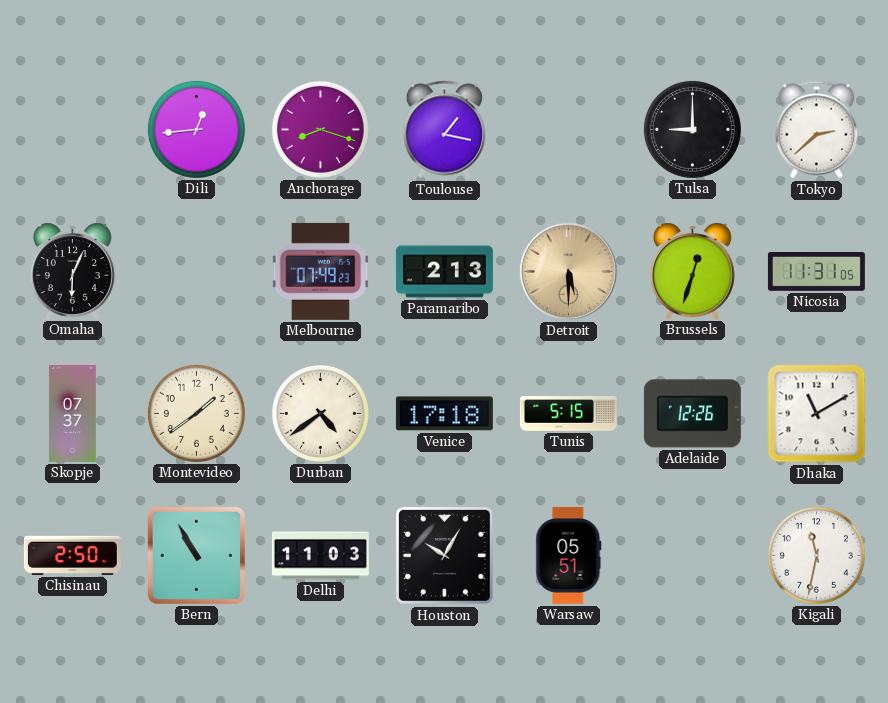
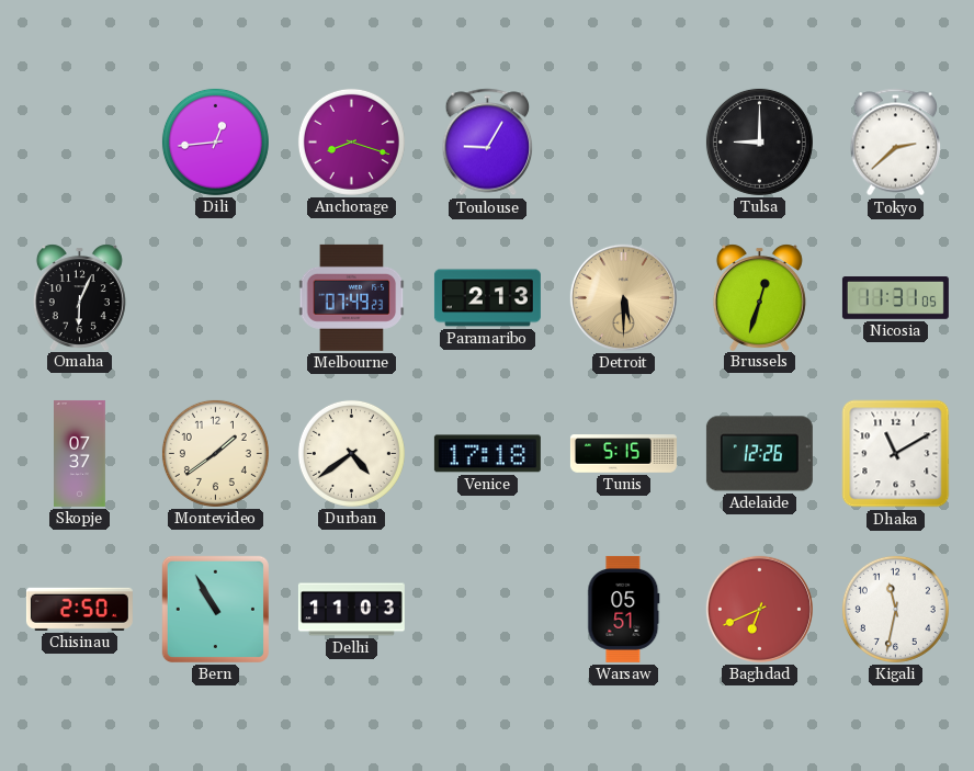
Toulouse: 1:17 -> 9:05
Houston: 10:05 -> none
Baghdad: none -> 6:41
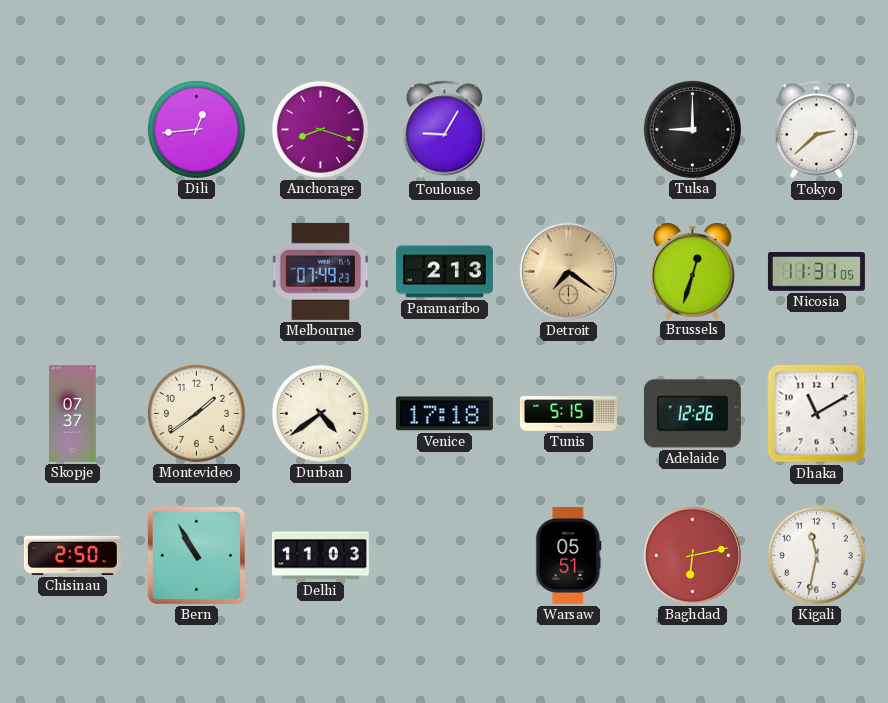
Omaha: 6:04 -> none
Detroit: 5:30 -> 7:21
Baghdad: 6:41 -> 6:13
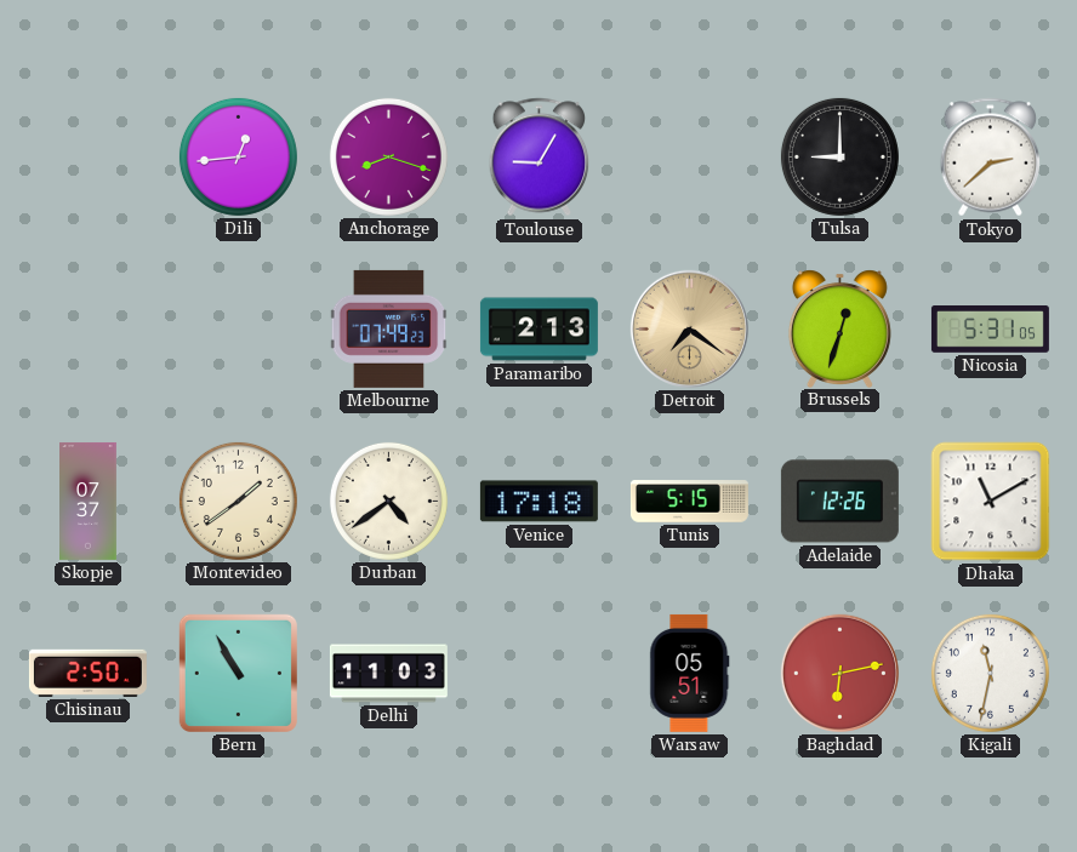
Nicosia: 11:31 -> 5:31
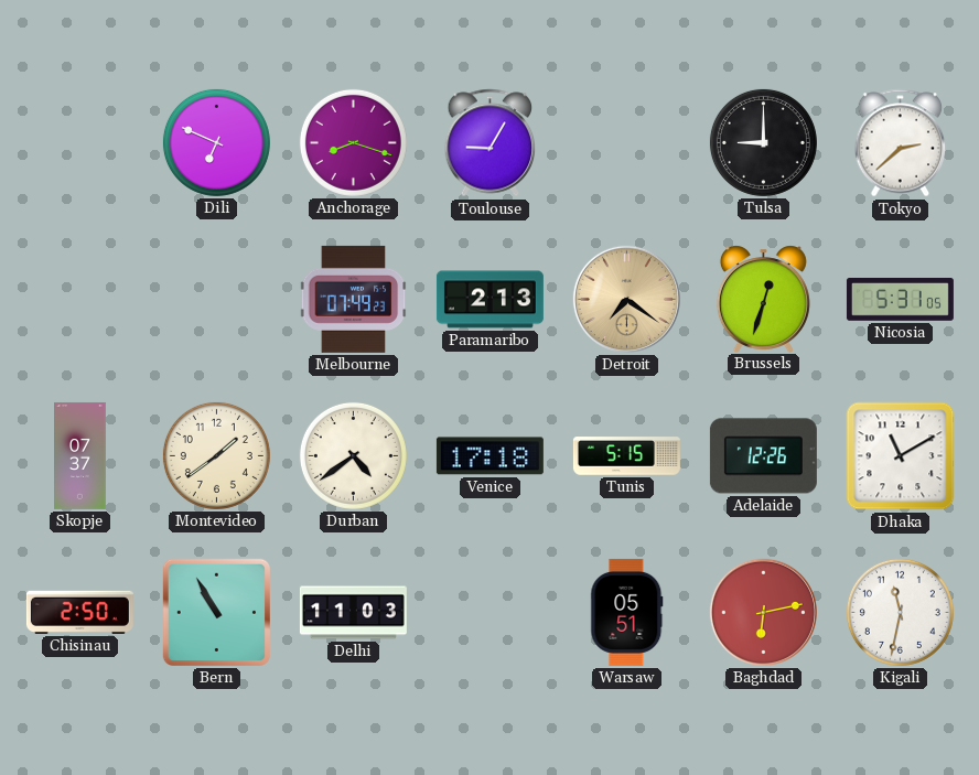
Dili: 12:44 -> 6:49
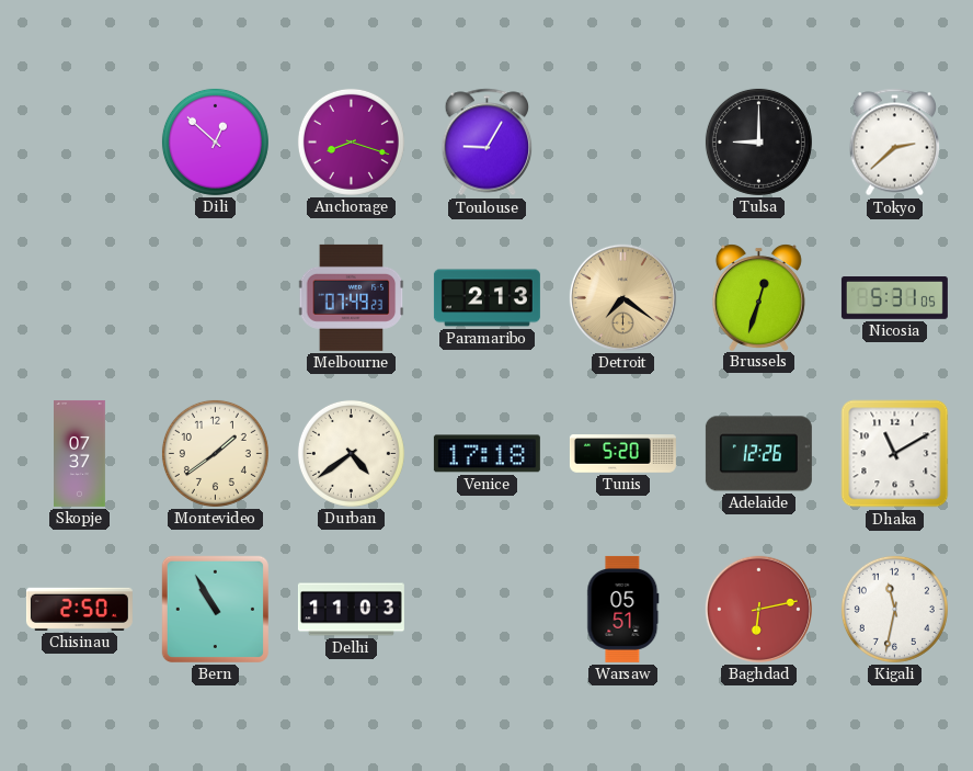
Dili: 6:49 -> 12:52
Tunis: 5:15 -> 5:20
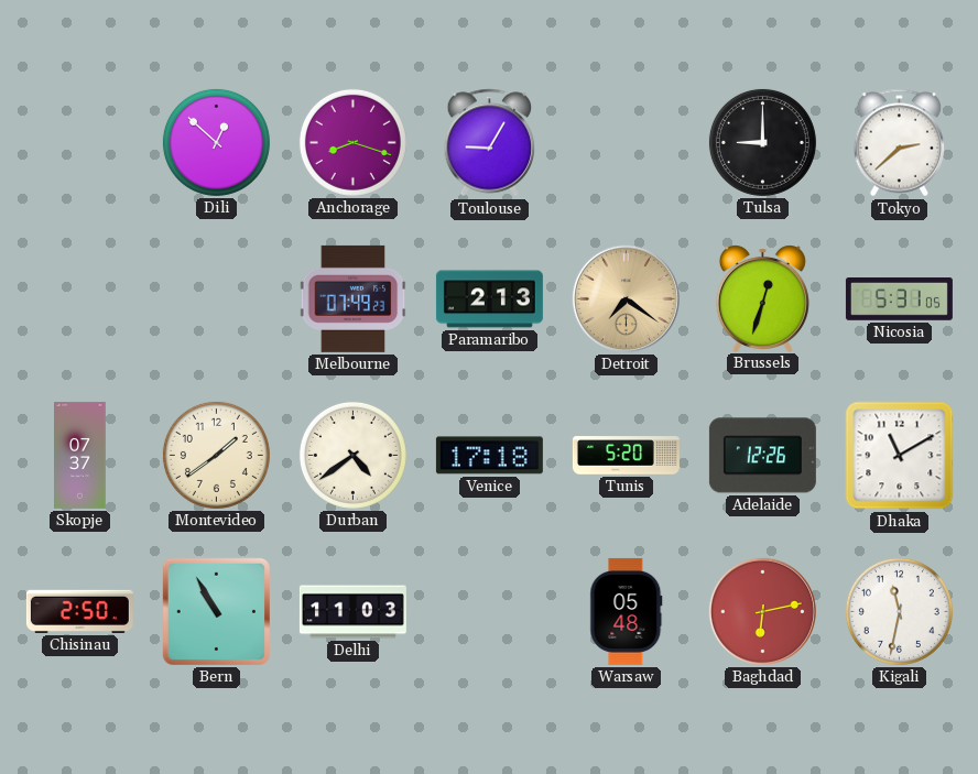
Warsaw: 05:51 -> 05:48
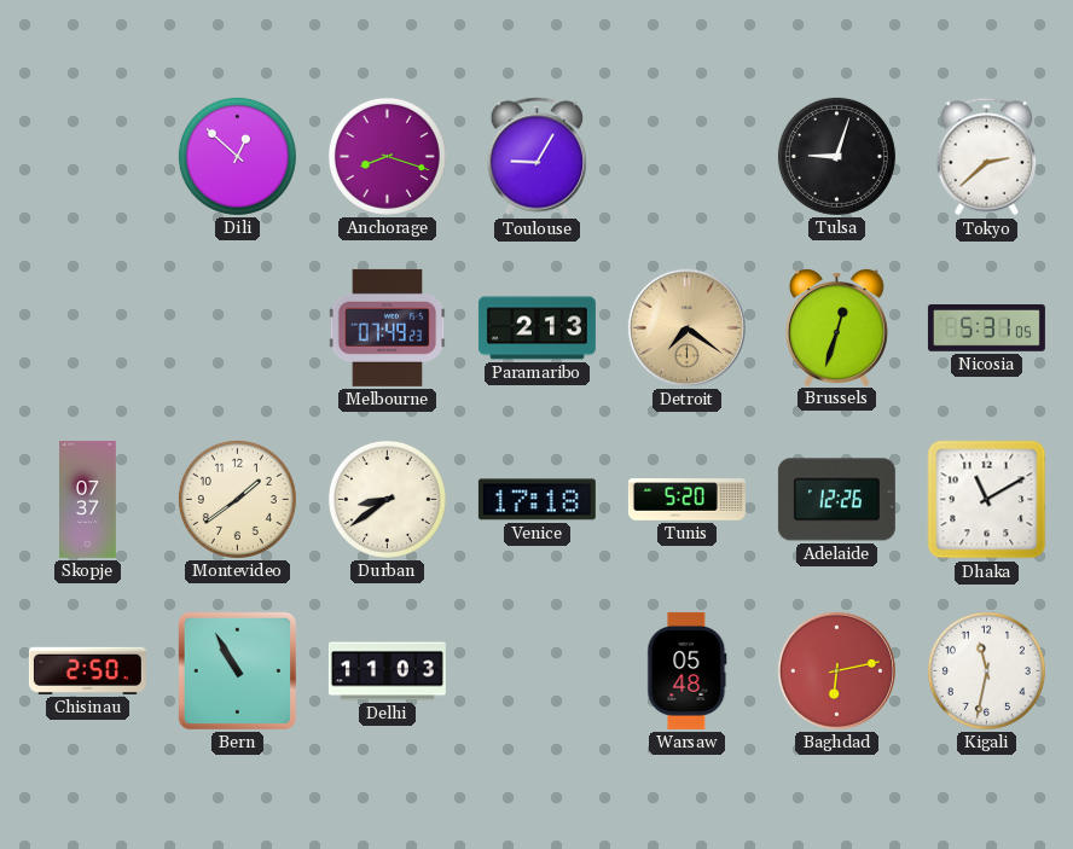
Tulsa: 9:00 -> 9:03
Durban: 4:39 -> 8:39
